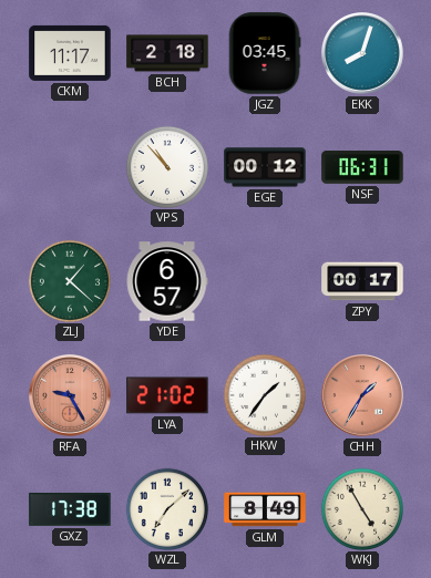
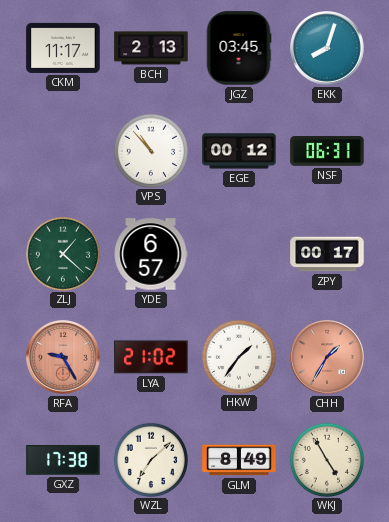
BCH: 2:18 -> 2:13
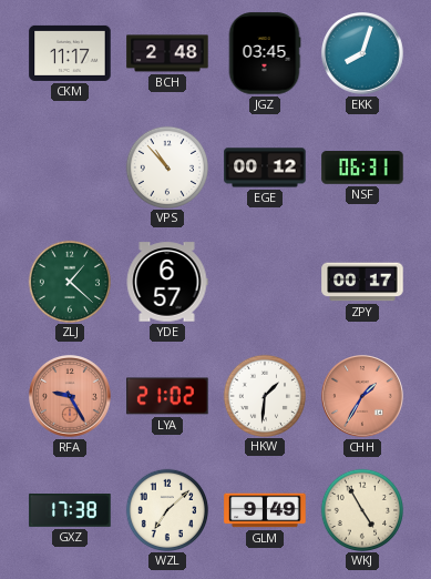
BCH: 2:13 -> 2:48
HKW: 1:36 -> 1:31
GLM: 8:49 -> 9:49
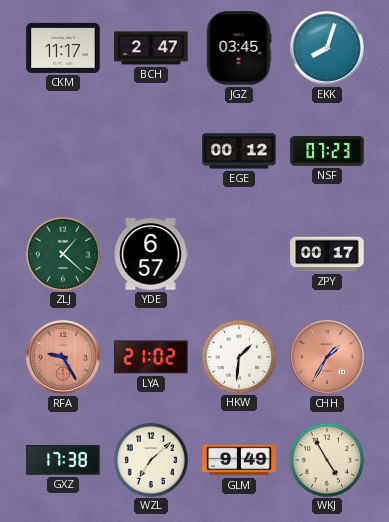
BCH: 2:48 -> 2:47
VPS: 10:53 -> none
NSF: 06:31 -> 07:23
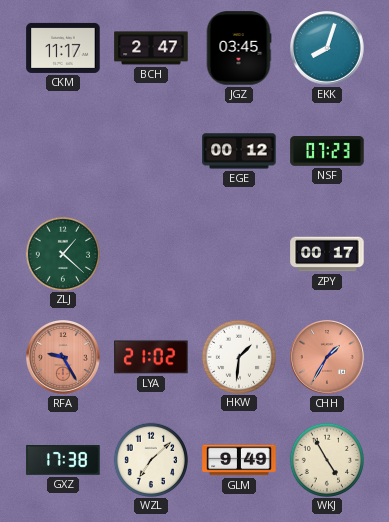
YDE: 6:57 -> none
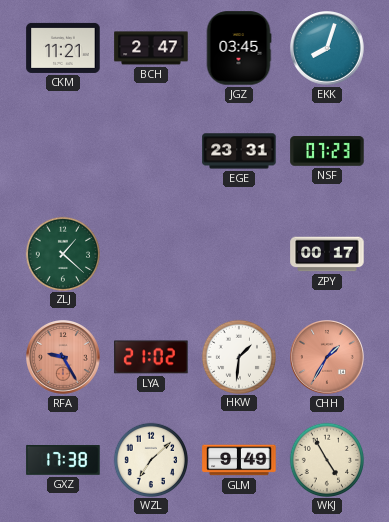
CKM: 11:17 -> 11:21
EGE: 00:12 -> 23:31
